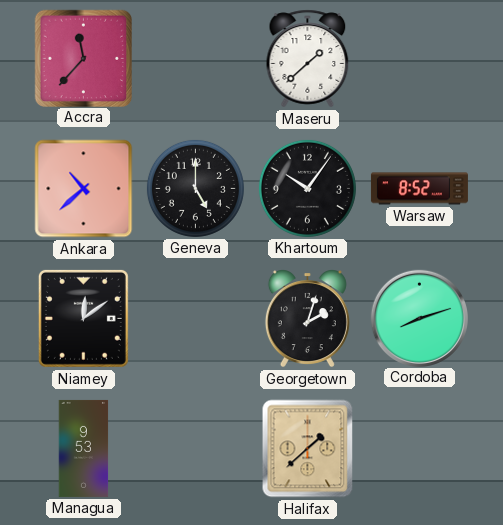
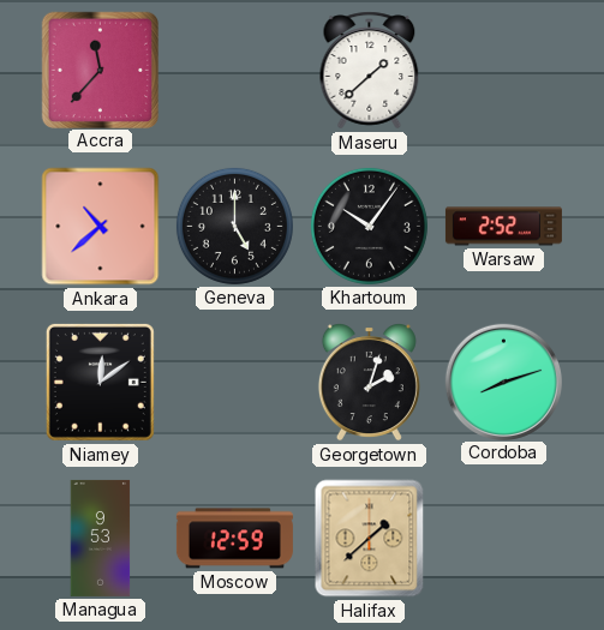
Warsaw: 8:52 -> 2:52
Moscow: none -> 12:59
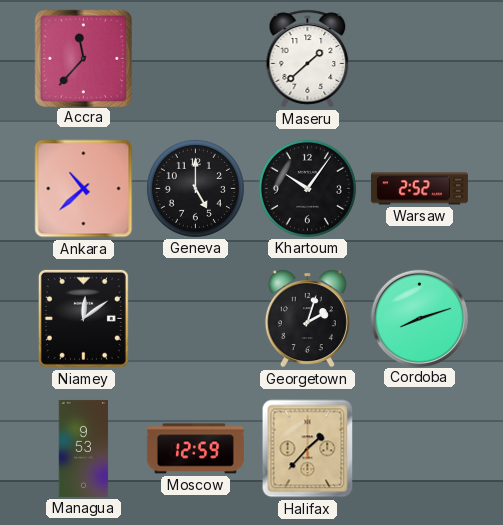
Halifax: 1:38 -> 1:37
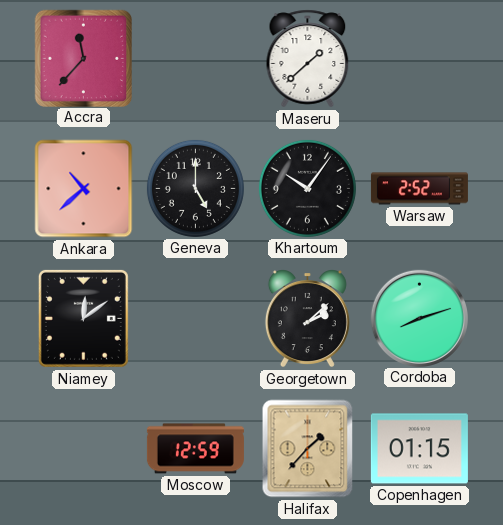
Georgetown: 2:03 -> 2:08
Managua: 9:53 -> none
Copenhagen: none -> 01:15
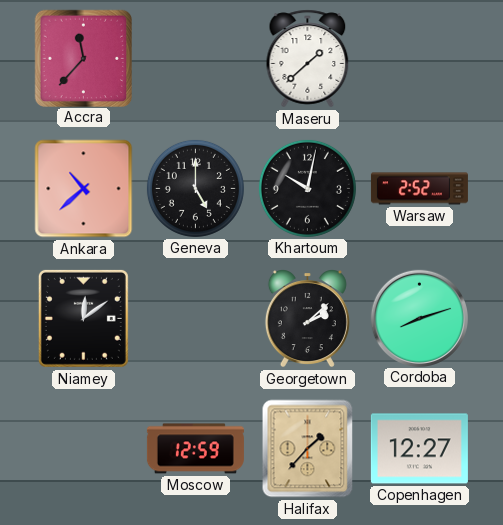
Khartoum: 10:06 -> 10:02
Copenhagen: 01:15 -> 12:27
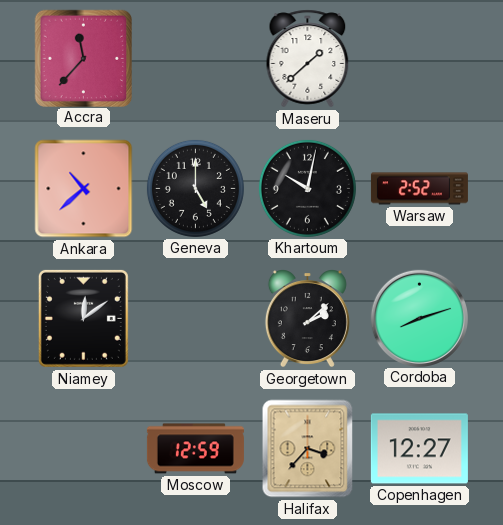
Halifax: 1:37 -> 3:37
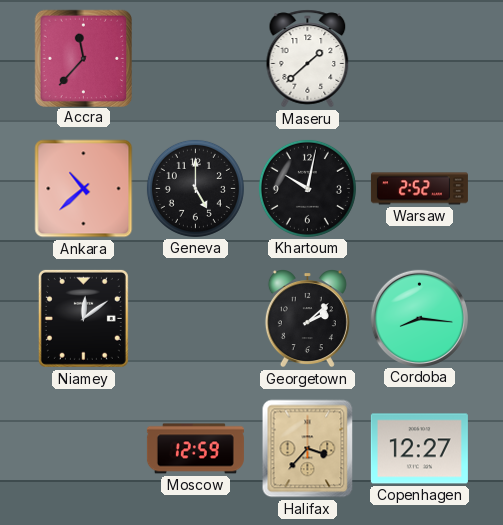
Cordoba: 8:12 -> 8:16
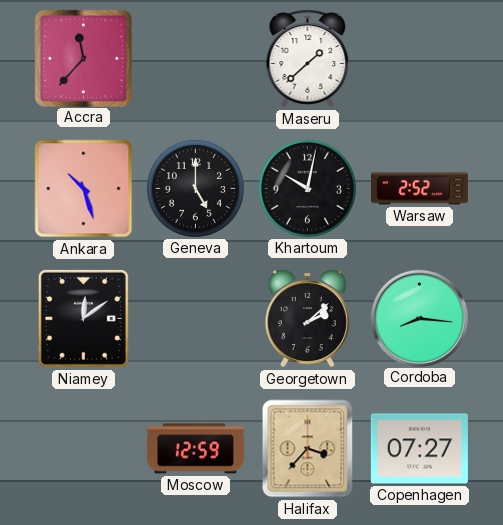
Ankara: 10:38 -> 10:27
Copenhagen: 12:27 -> 07:27
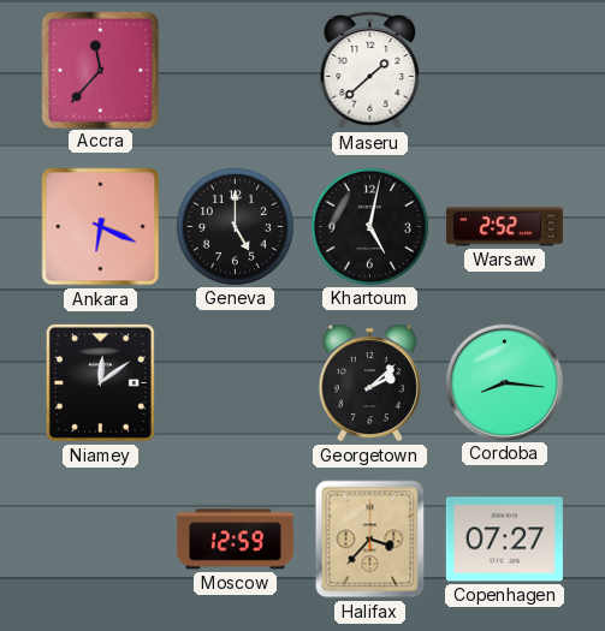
Ankara: 10:27 -> 6:19
Khartoum: 10:02 -> 5:02
